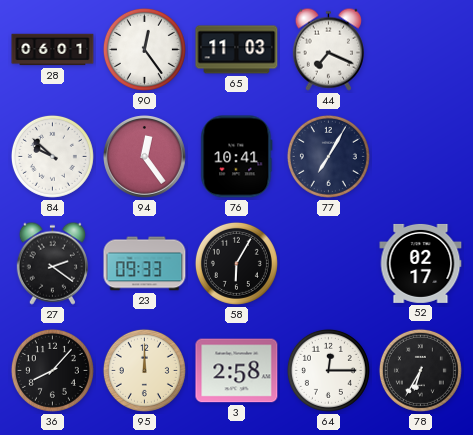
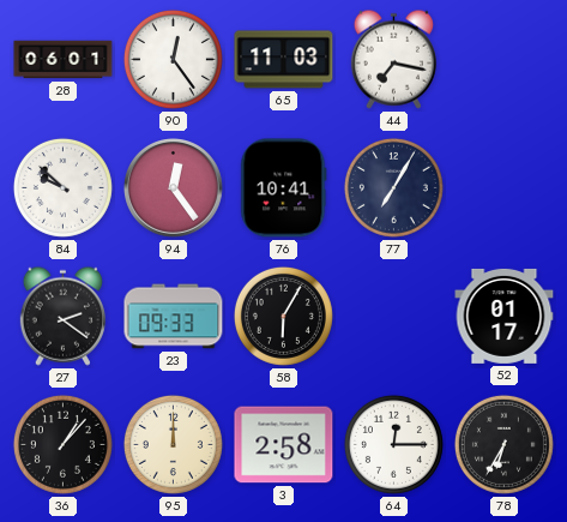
44: 7:19 -> 7:17
52: 02:17 -> 01:17
36: 8:07 -> 1:07
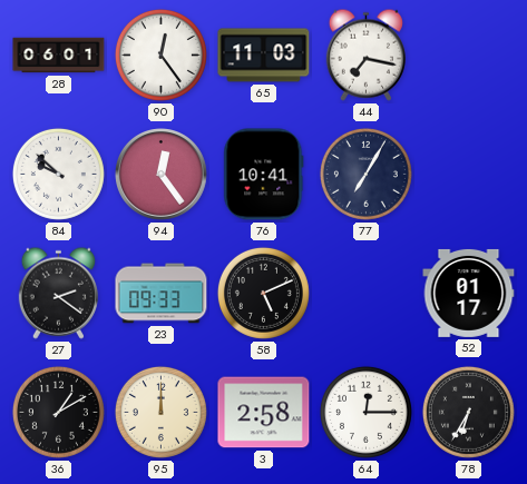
58: 6:05 -> 5:11
36: 1:07 -> 1:10
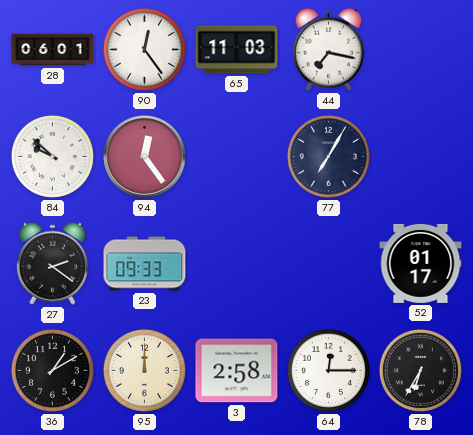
76: 10:41 -> none
58: 5:11 -> none
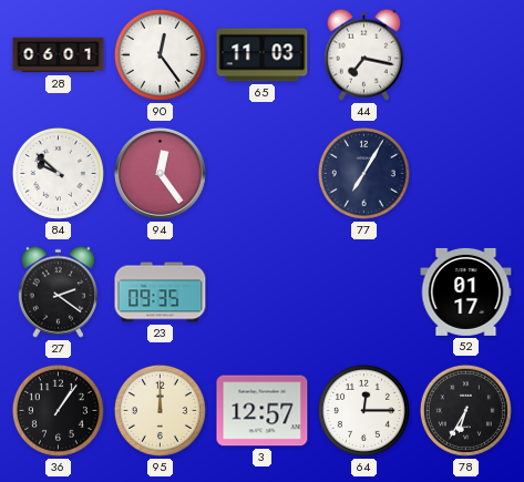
23: 09:33 -> 09:35
36: 1:10 -> 1:06
3: 2:58 -> 12:57
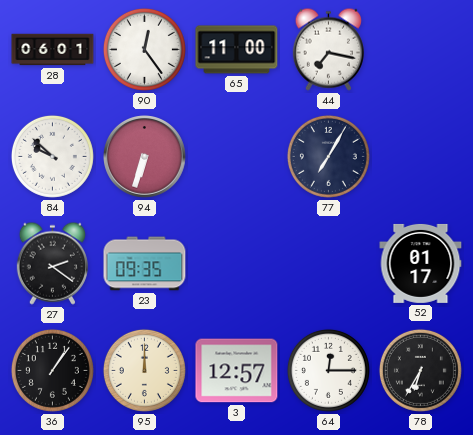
65: 11:03 -> 11:00
94: 12:24 -> 6:33
